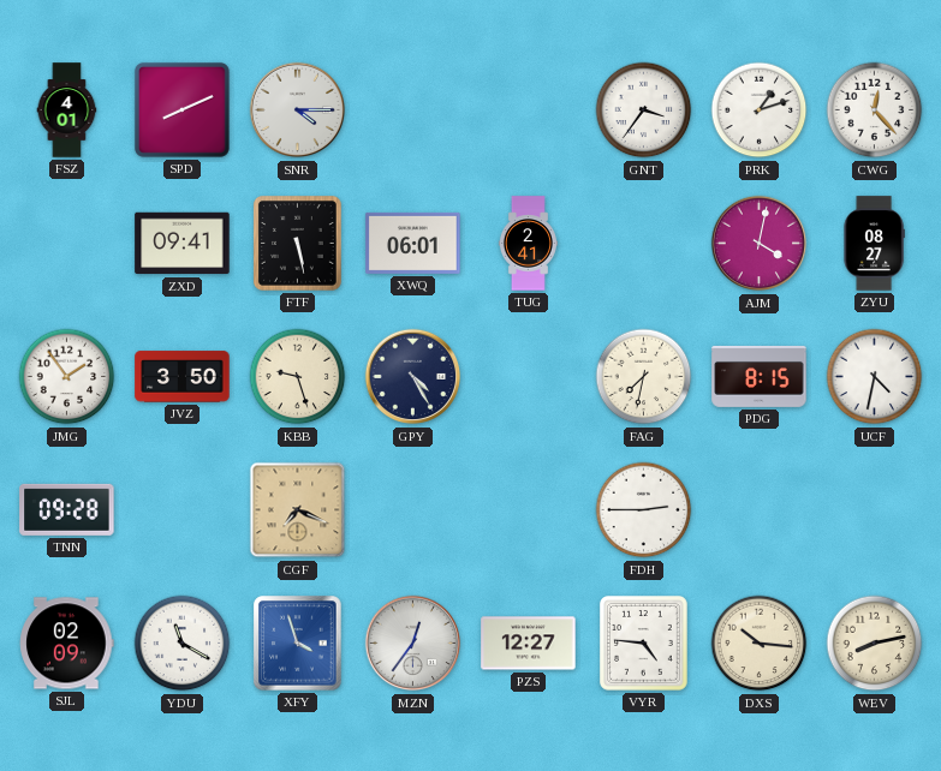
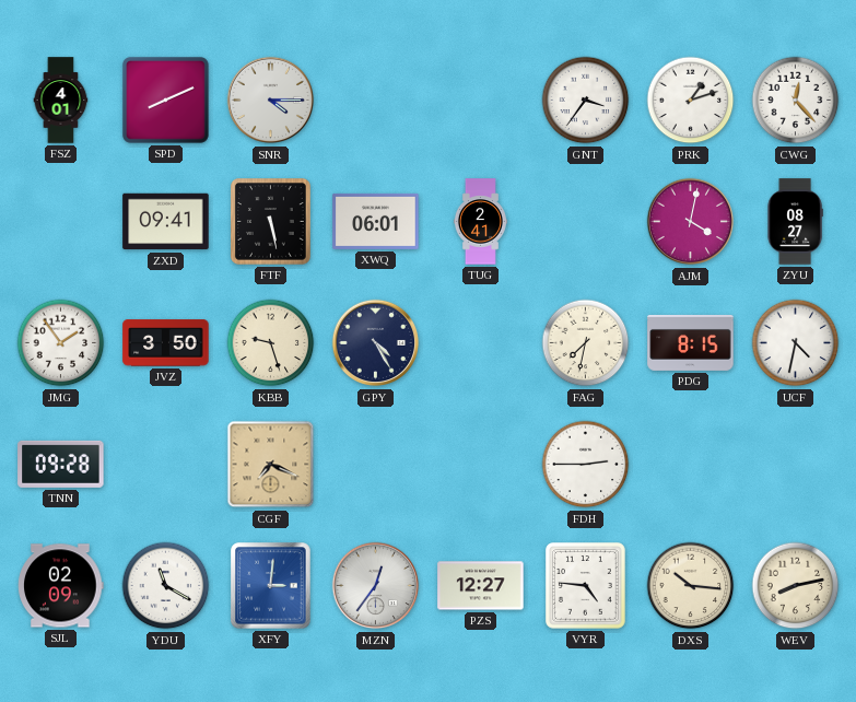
XFY: 3:57 -> 3:01
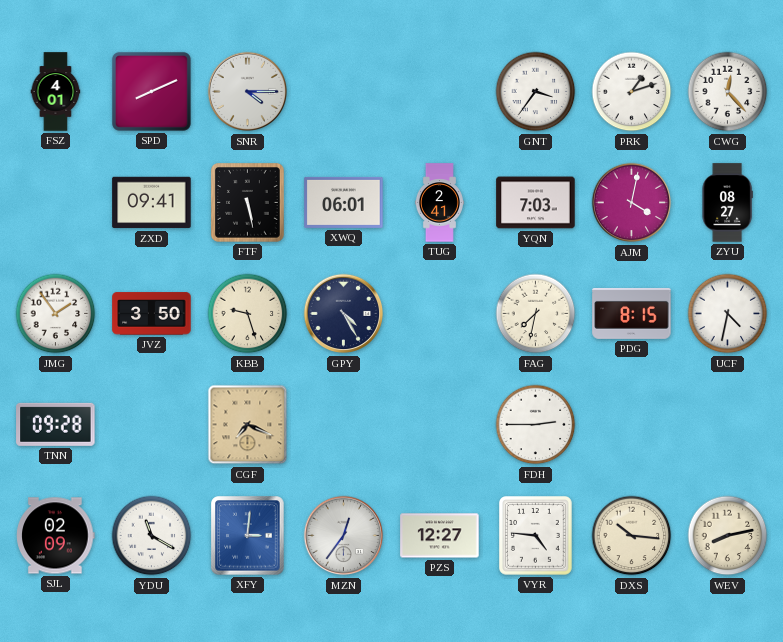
YQN: none -> 7:03
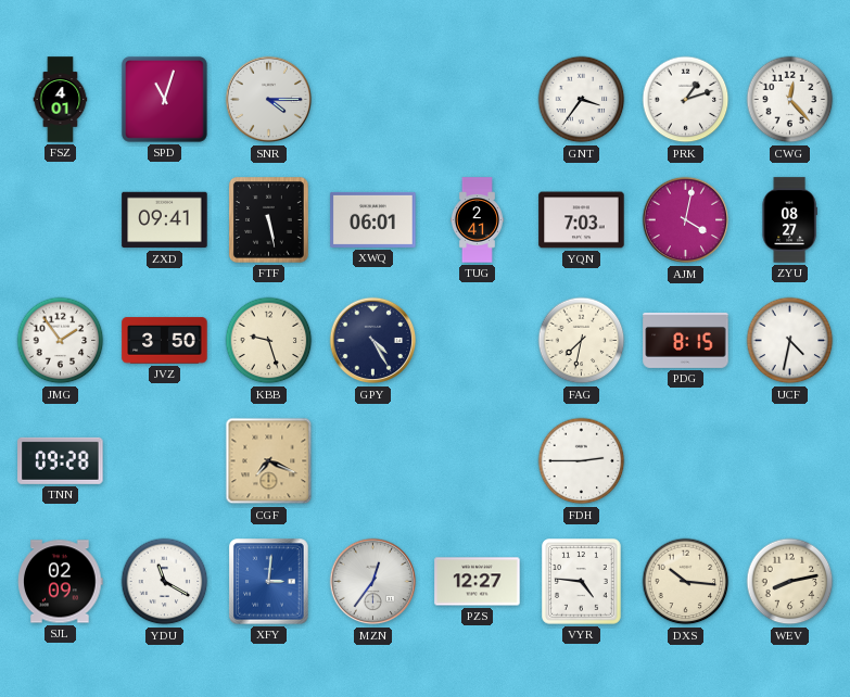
SPD: 8:11 -> 11:03
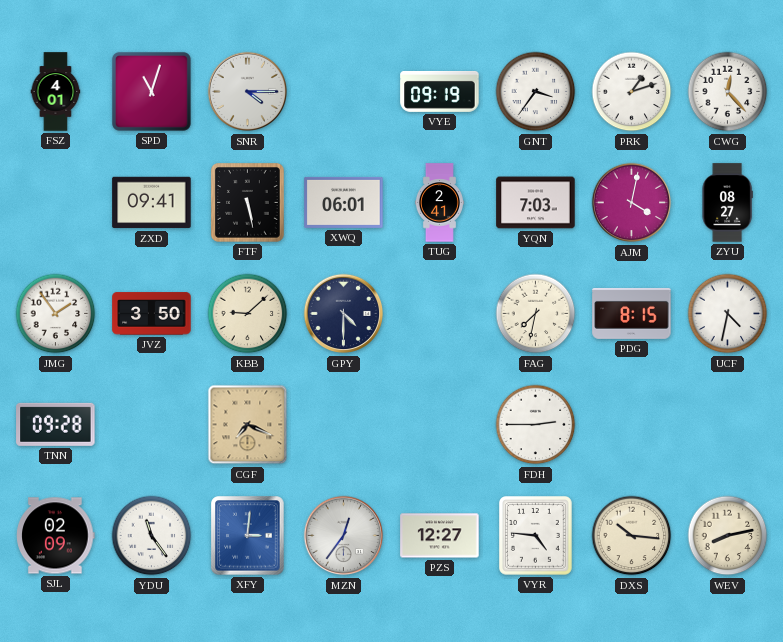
VYE: none -> 09:19
KBB: 9:27 -> 9:08
GPY: 4:25 -> 4:30
YDU: 11:20 -> 11:24
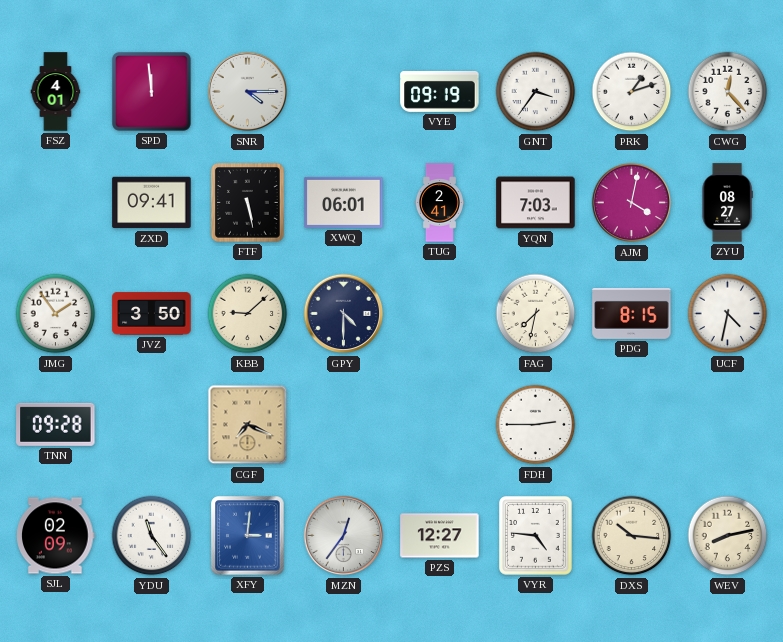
SPD: 11:03 -> 11:59
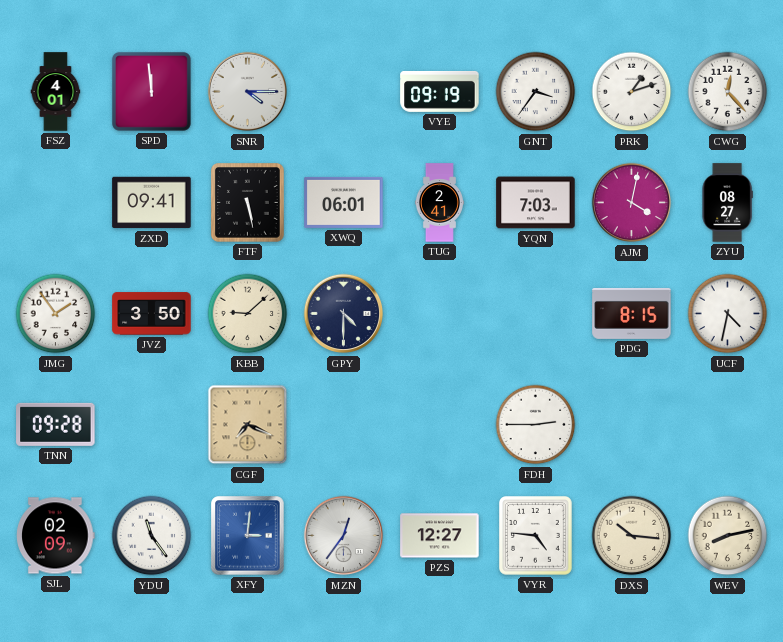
FAG: 7:32 -> none
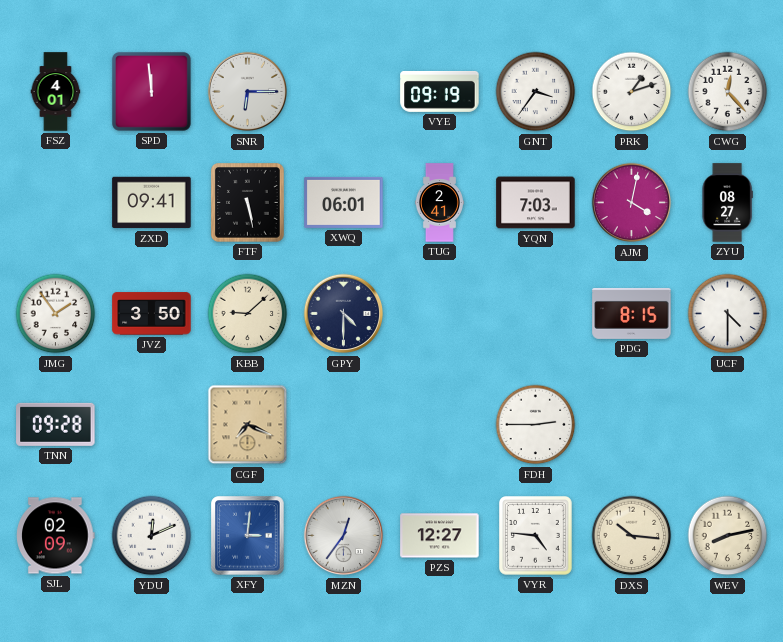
SNR: 4:15 -> 6:15
UCF: 4:32 -> 4:30
YDU: 11:24 -> 12:11
